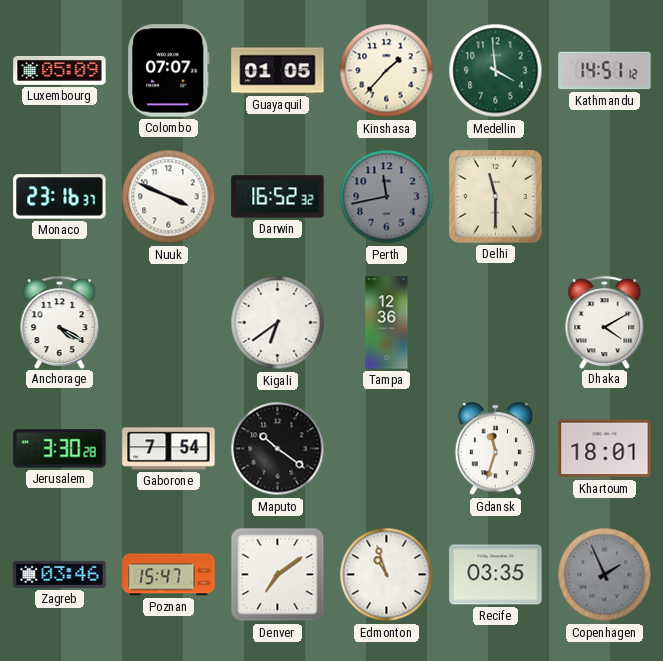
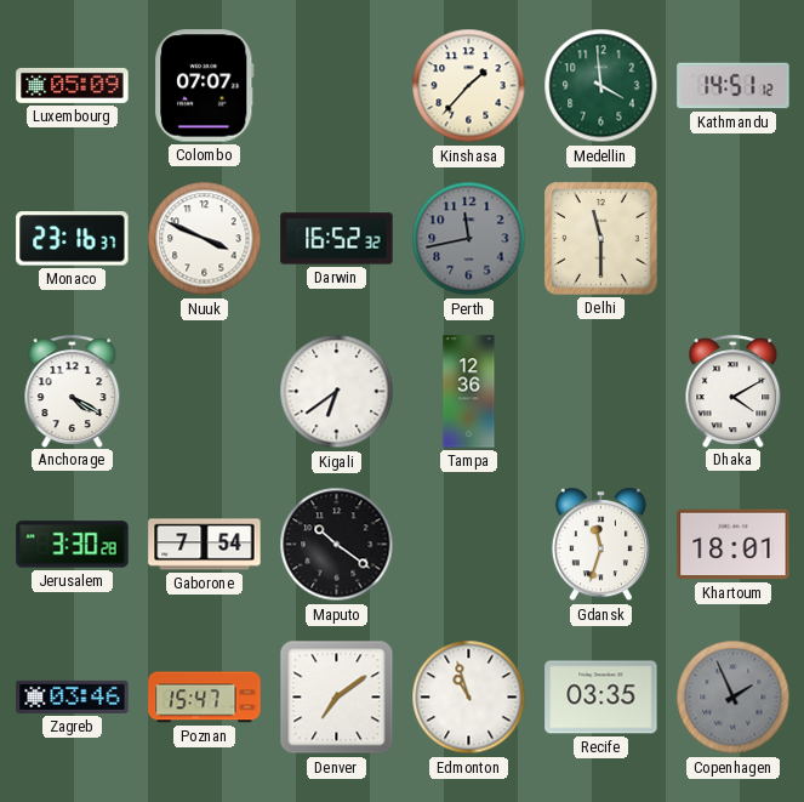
Guayaquil: 01:05 -> none
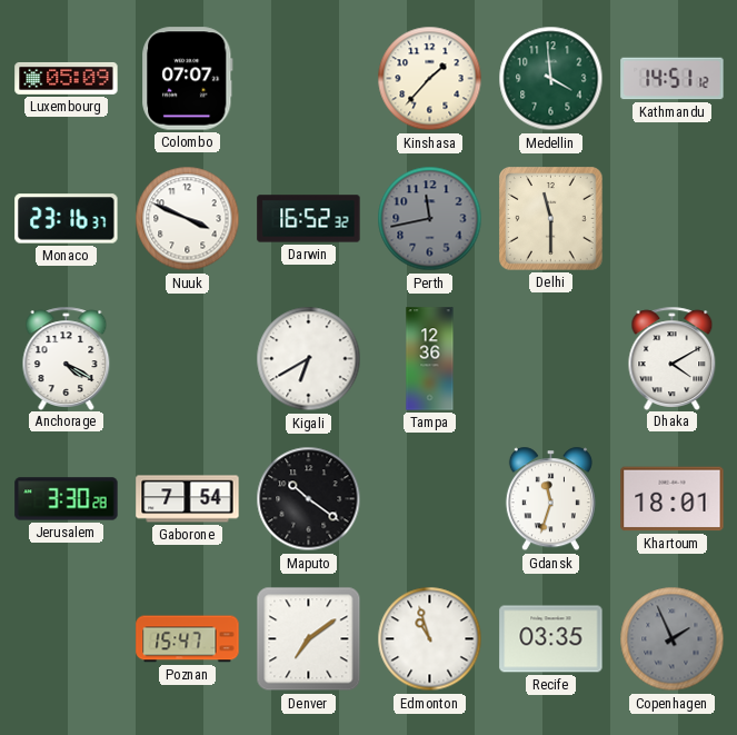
Kigali: 6:39 -> 6:40
Zagreb: 03:46 -> none
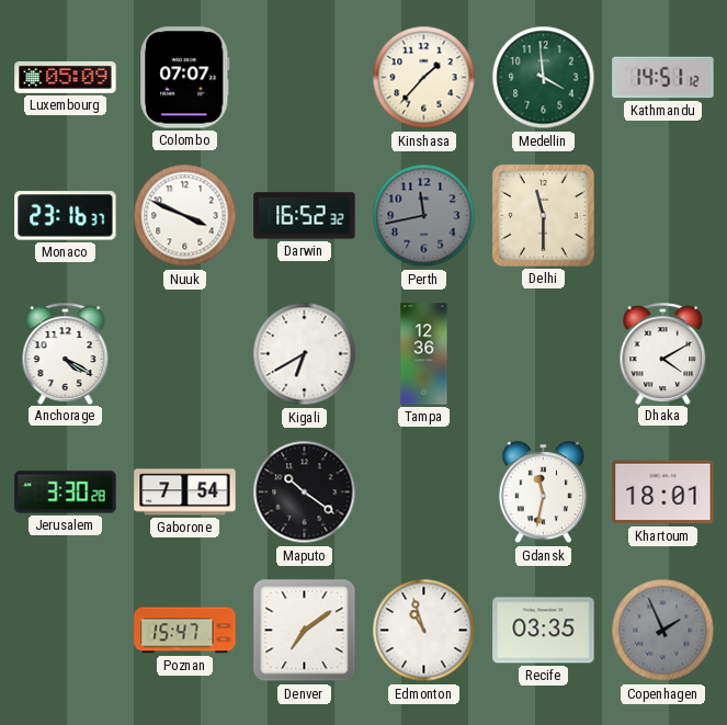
Gdansk: 11:33 -> 11:32
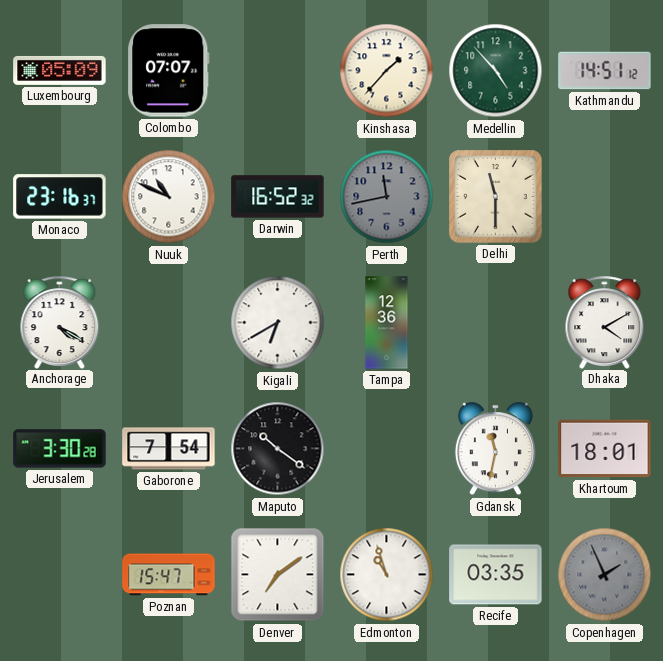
Medellin: 3:59 -> 4:53
Nuuk: 3:49 -> 10:49
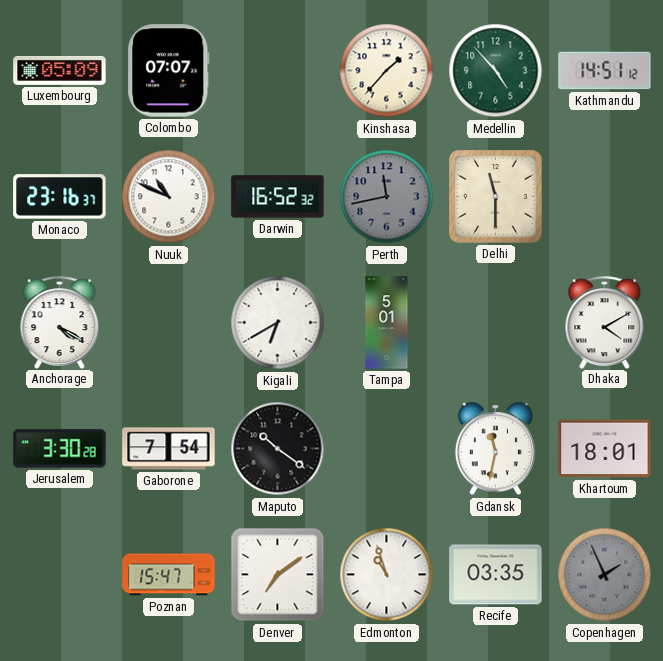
Tampa: 12:36 -> 5:01
